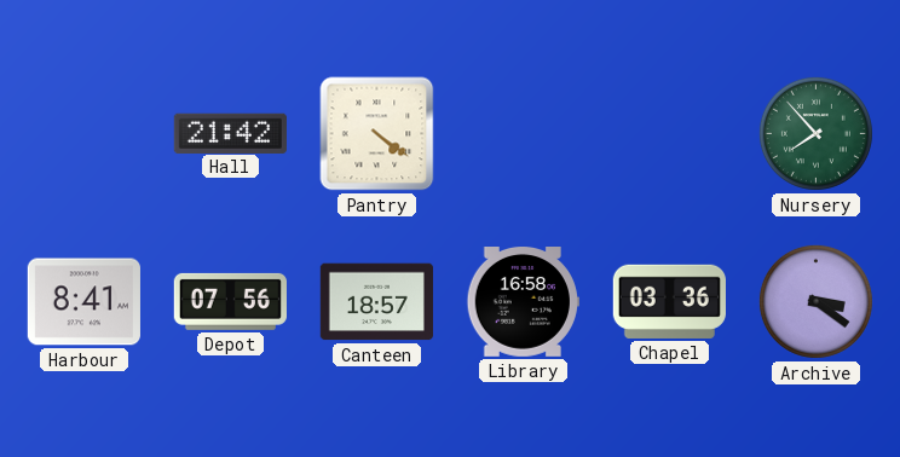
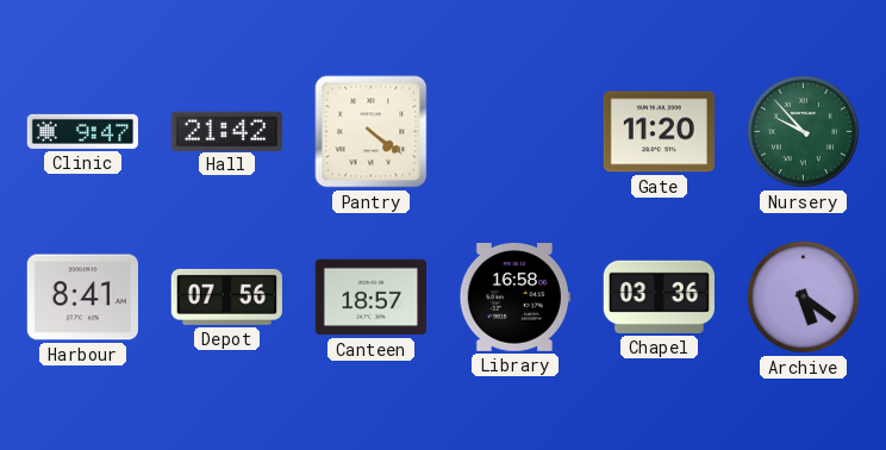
Clinic: none -> 9:47
Gate: none -> 11:20
Nursery: 7:53 -> 9:53
Archive: 3:21 -> 5:21
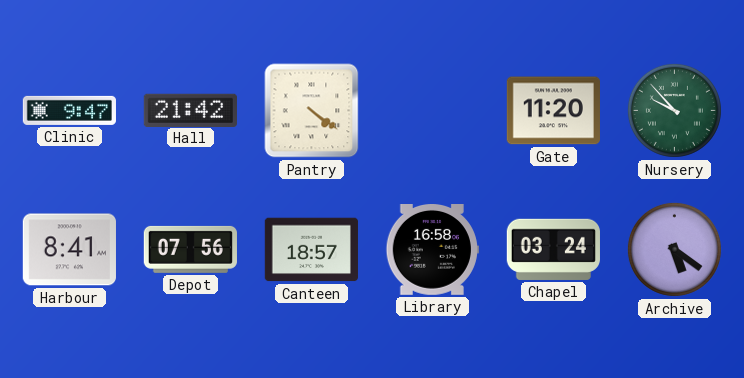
Chapel: 03:36 -> 03:24
